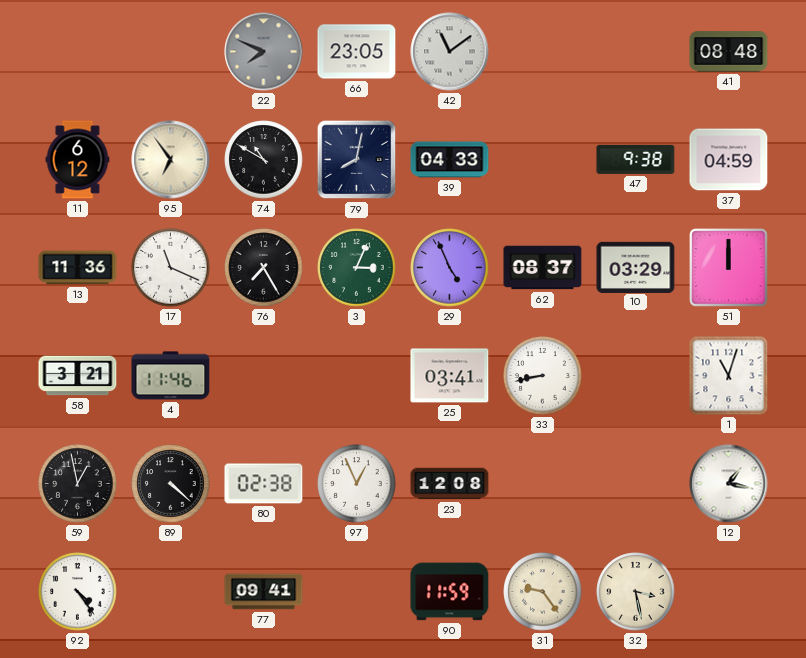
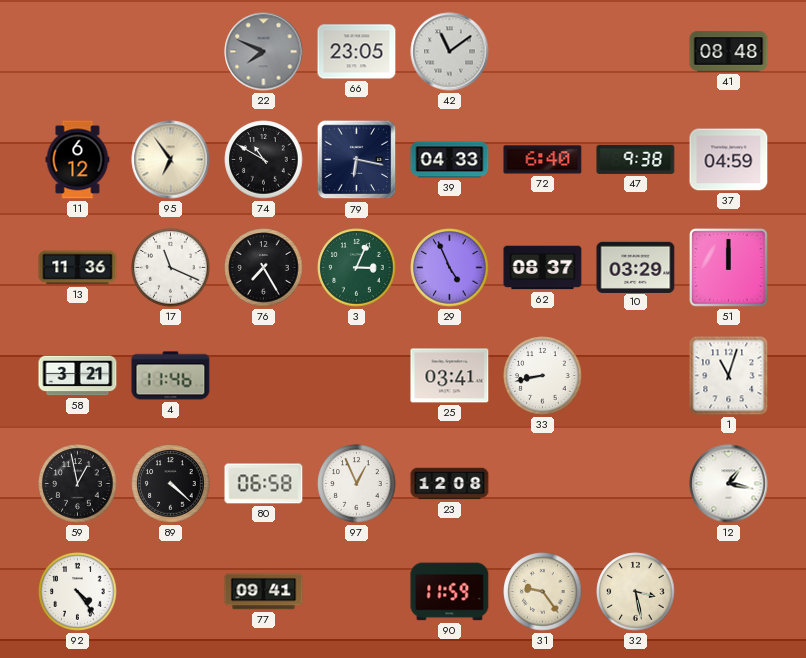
79: 8:02 -> 6:17
72: none -> 6:40
80: 02:38 -> 06:58
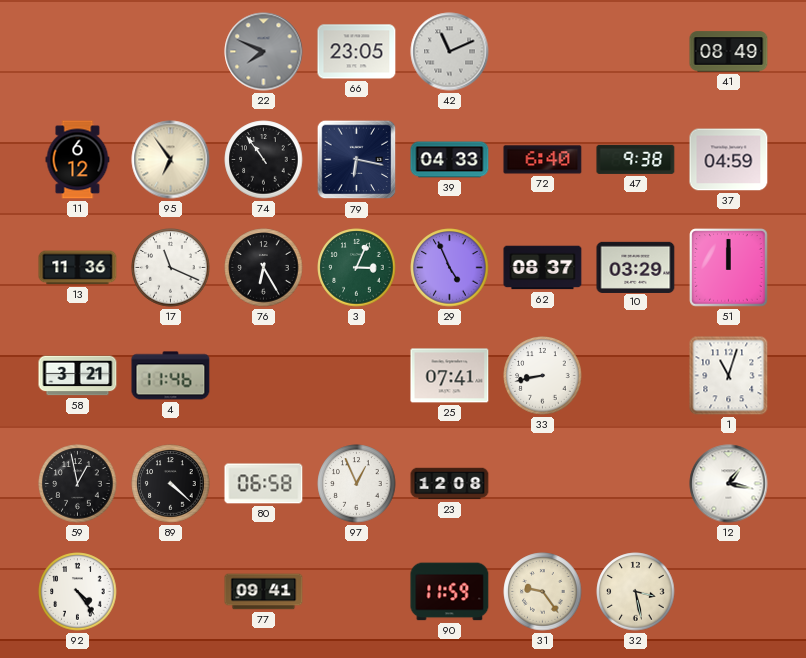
42: 11:09 -> 11:11
41: 08:48 -> 08:49
74: 10:50 -> 10:54
76: 7:25 -> 6:25
25: 03:41 -> 07:41
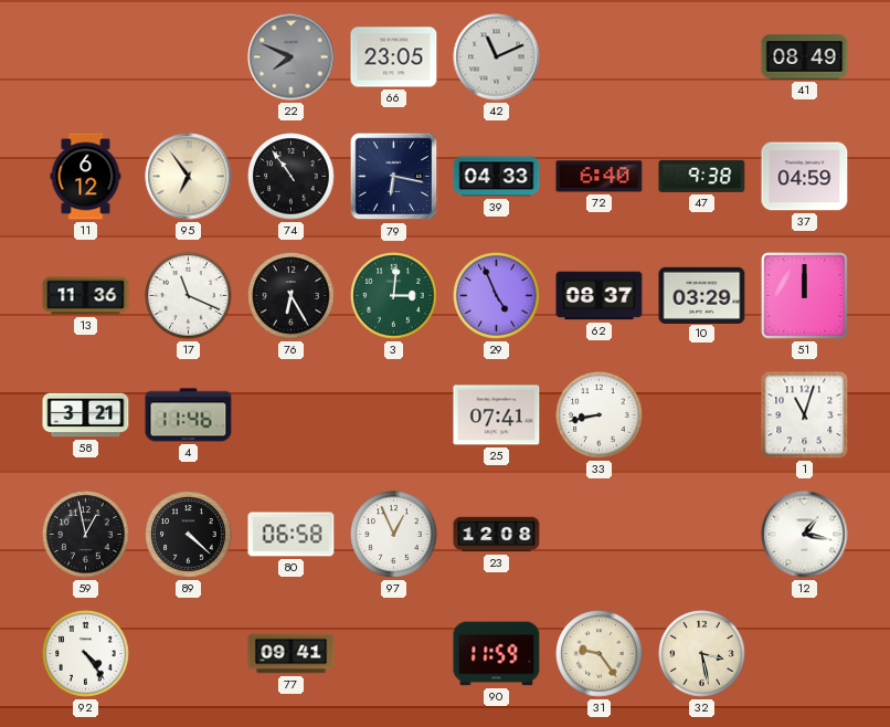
3: 3:04 -> 3:01
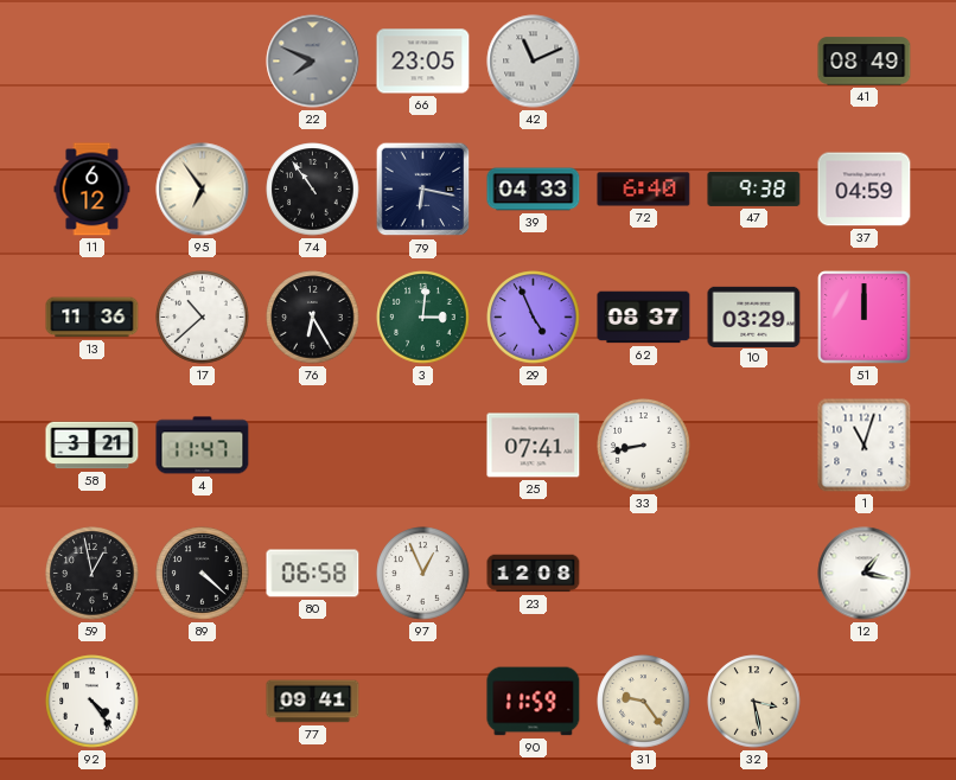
17: 11:19 -> 10:38
4: 11:46 -> 11:47
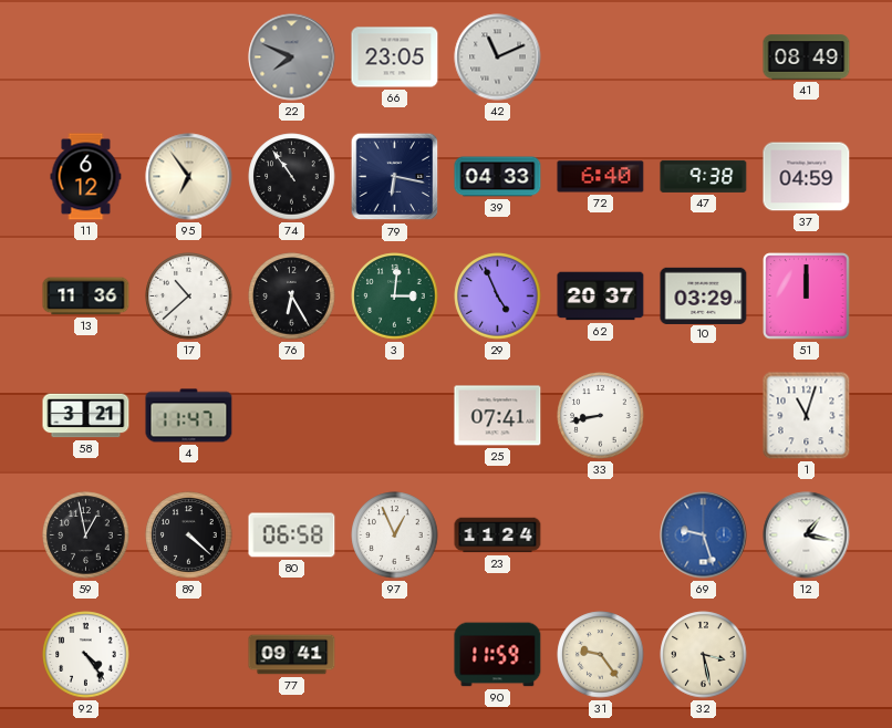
62: 08:37 -> 20:37
23: 12:08 -> 11:24
69: none -> 9:27
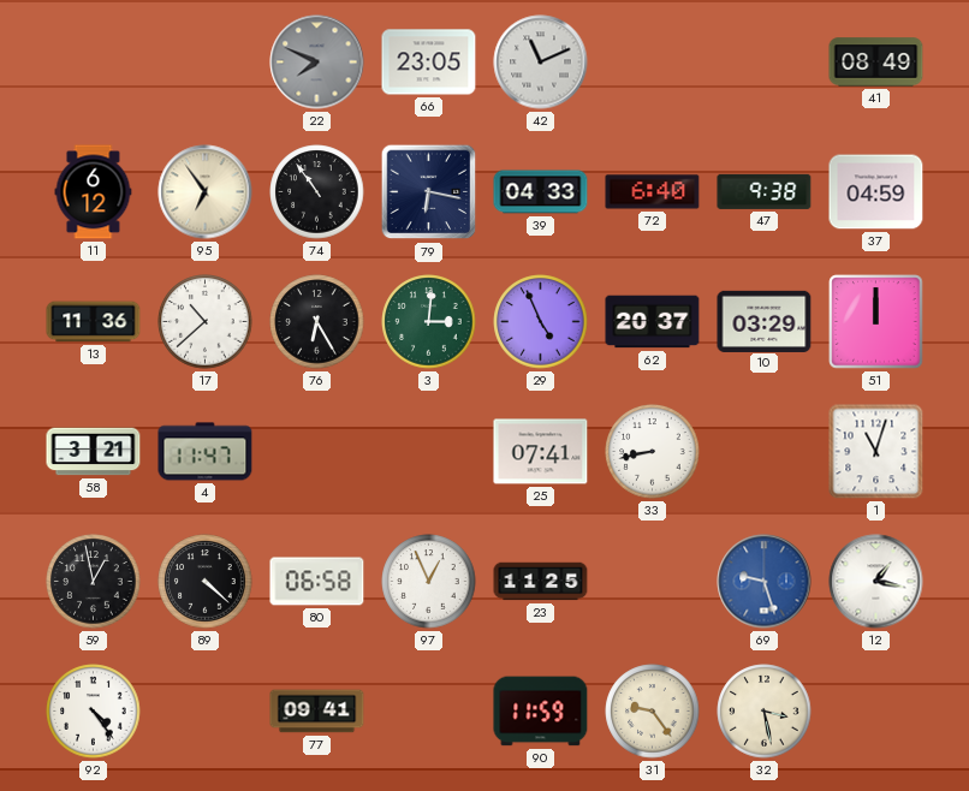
23: 11:24 -> 11:25
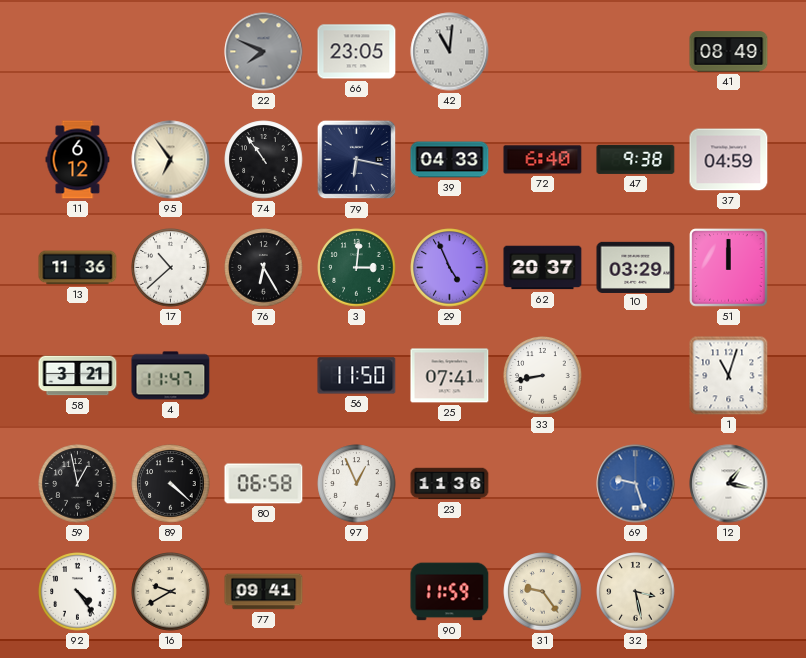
42: 11:11 -> 11:01
56: none -> 11:50
23: 11:25 -> 11:36
16: none -> 9:40
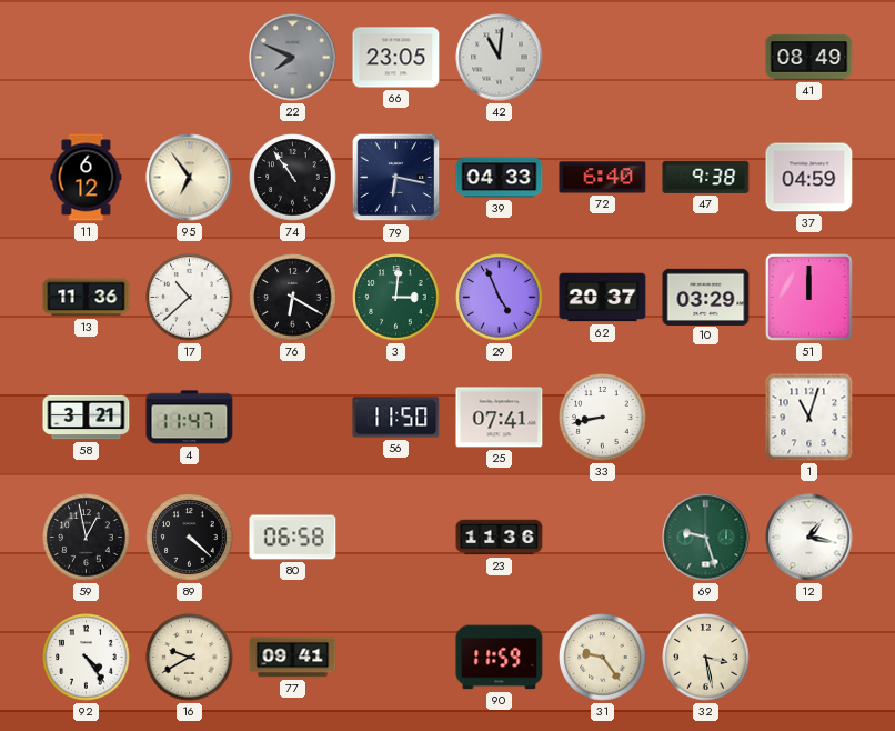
76: 6:25 -> 6:20
97: 12:56 -> none
69 dial: blue -> green
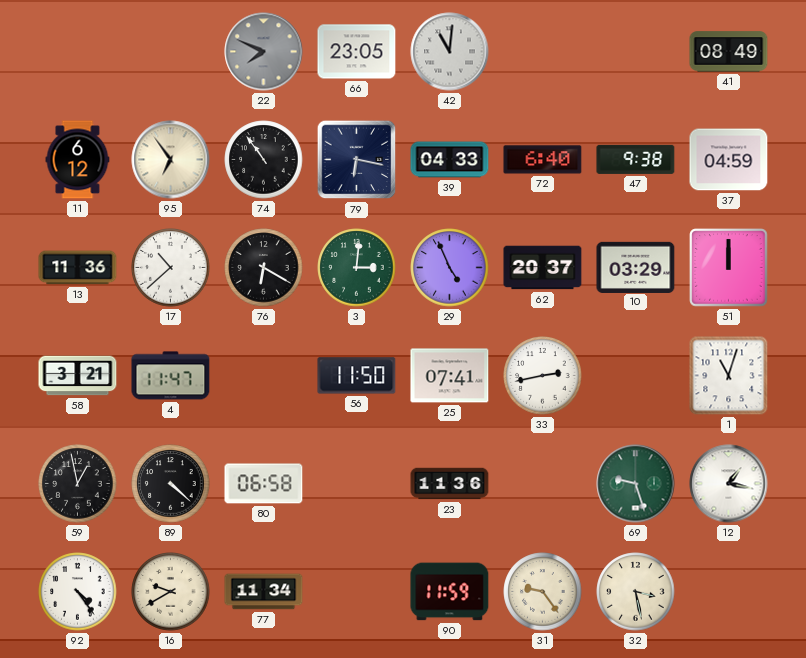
33: 8:43 -> 2:43
77: 09:41 -> 11:34
